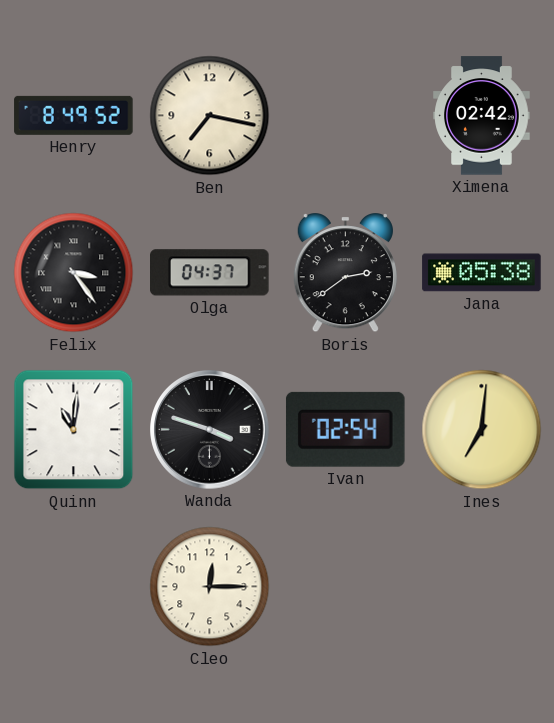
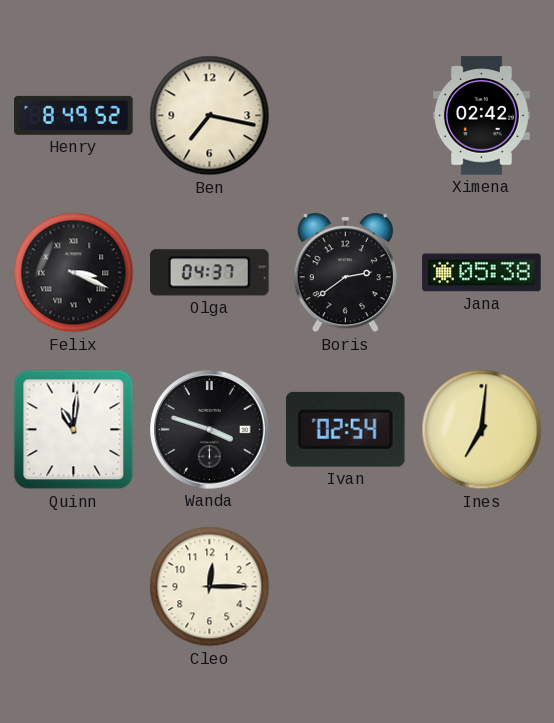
Felix: 3:24 -> 3:19
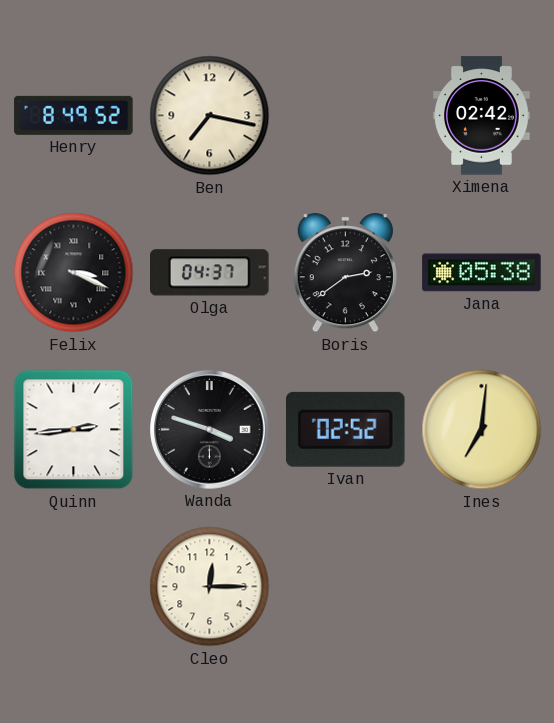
Quinn: 11:01 -> 2:44
Ivan: 02:54 -> 02:52
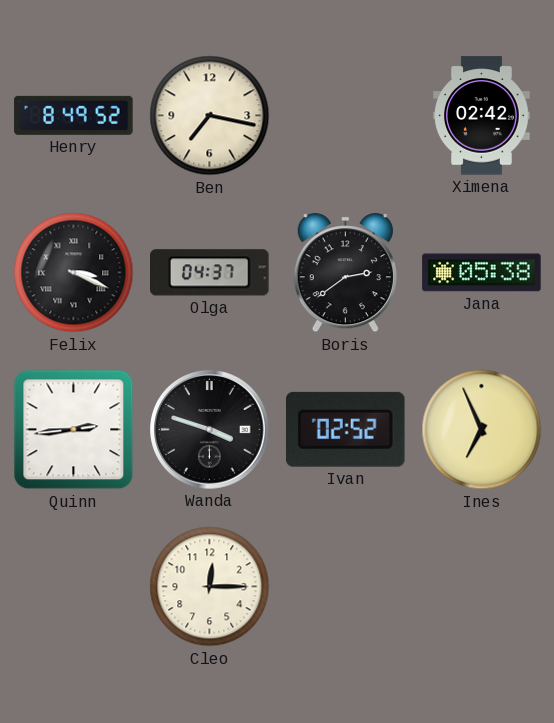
Ines: 7:01 -> 6:56
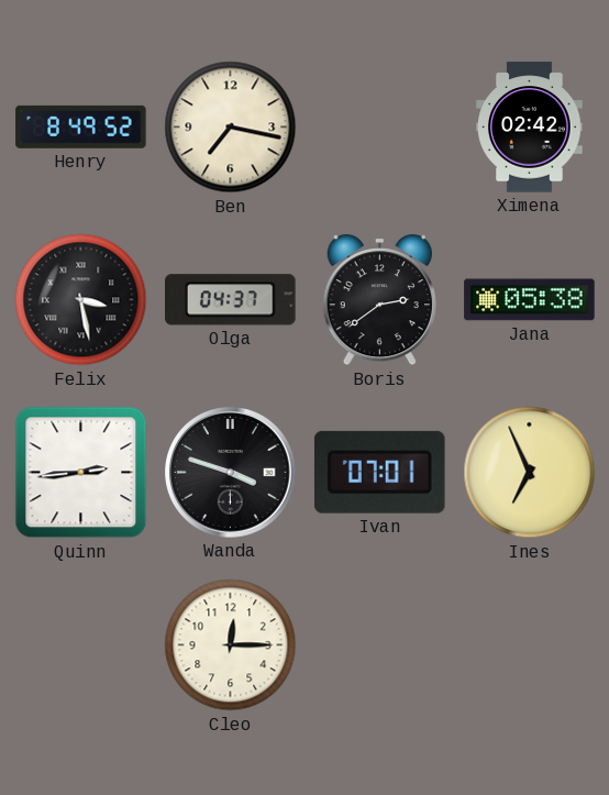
Felix: 3:19 -> 3:28
Ivan: 02:52 -> 07:01
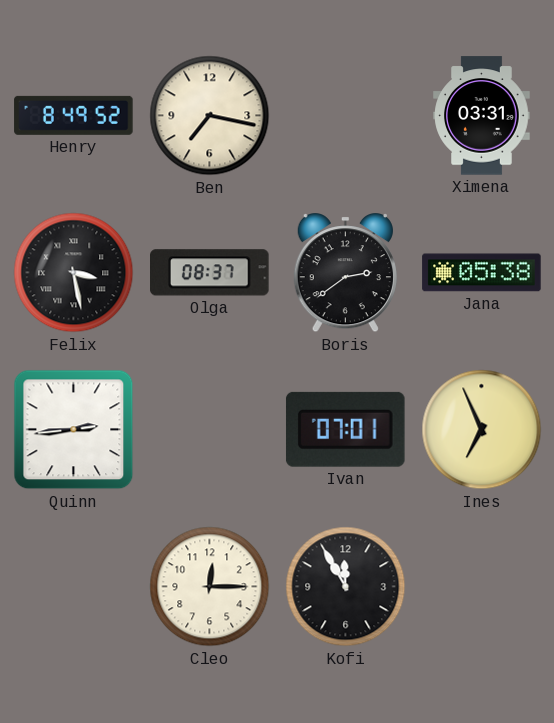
Ximena: 02:42 -> 03:31
Olga: 04:37 -> 08:37
Wanda: 3:48 -> none
Kofi: none -> 11:55
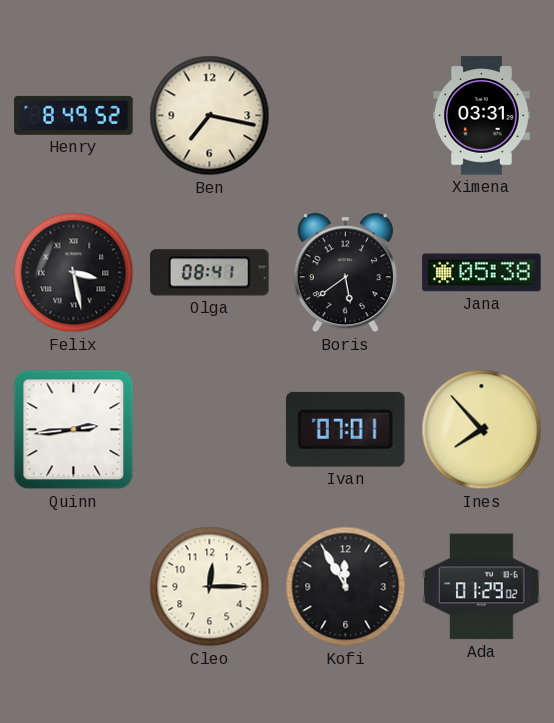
Olga: 08:37 -> 08:41
Boris: 2:39 -> 5:39
Ines: 6:56 -> 7:53
Ada: none -> 01:29
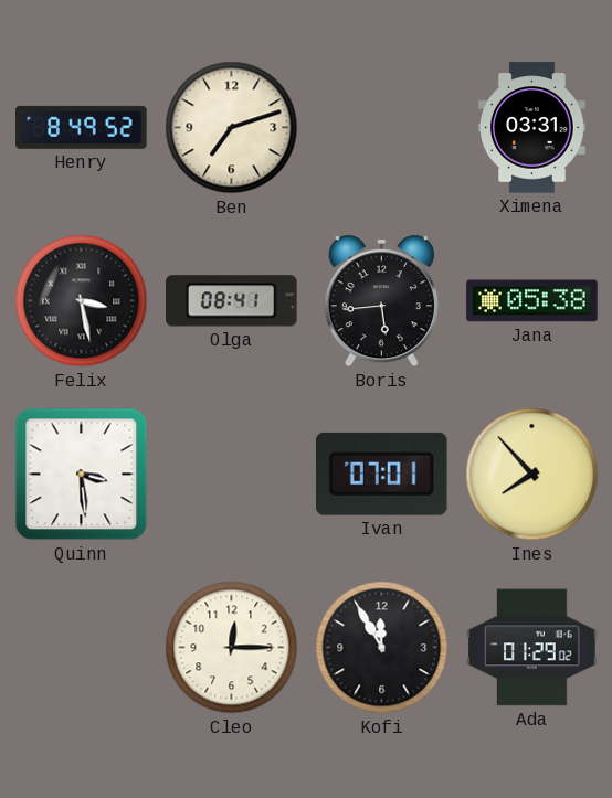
Ben: 7:17 -> 7:12
Boris: 5:39 -> 5:44
Quinn: 2:44 -> 3:29
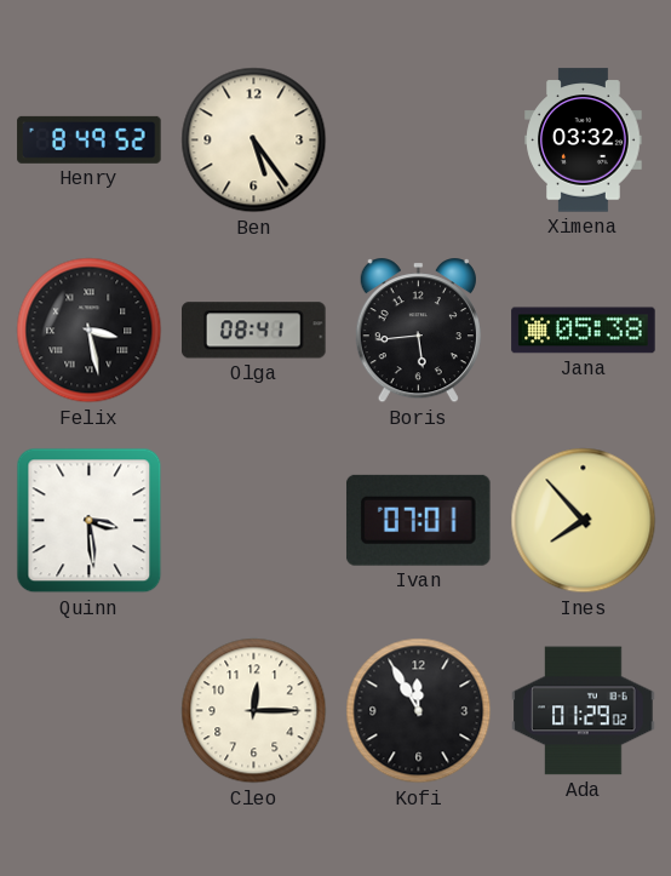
Ben: 7:12 -> 5:24
Ximena: 03:31 -> 03:32
